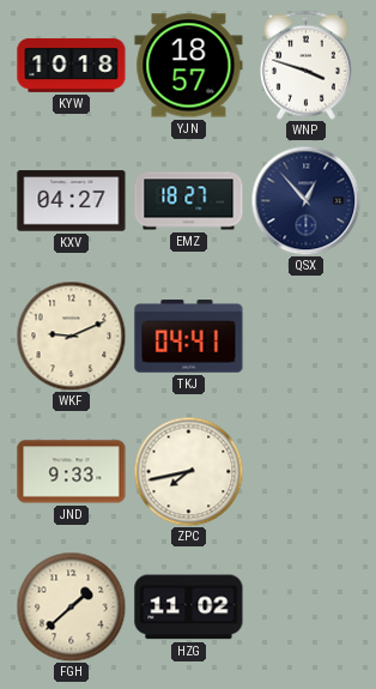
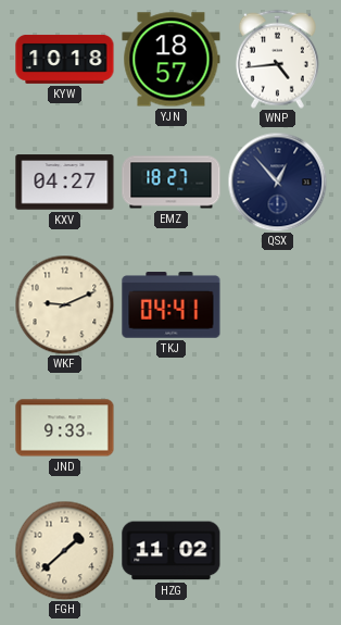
WNP: 3:48 -> 4:44
ZPC: 7:43 -> none
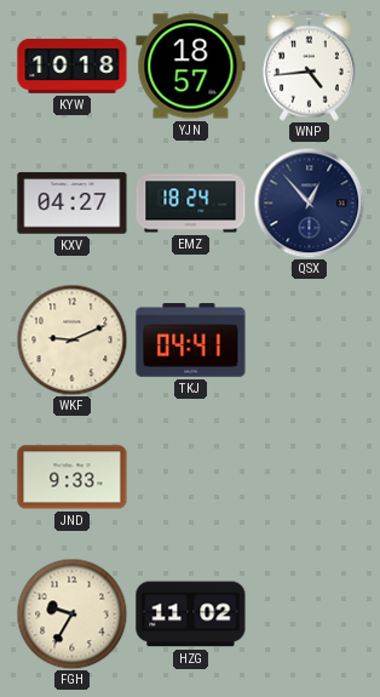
EMZ: 18:27 -> 18:24
FGH: 1:38 -> 9:35
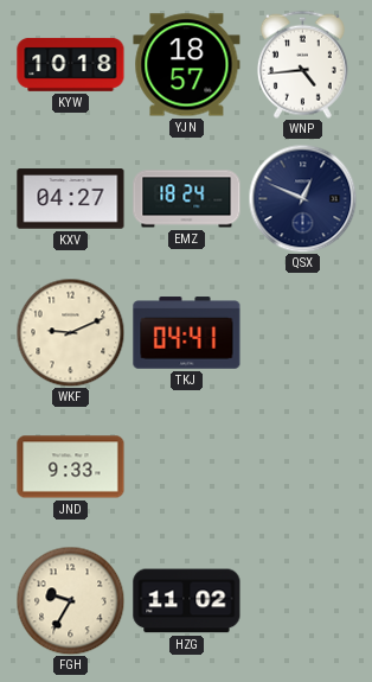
QSX: 12:53 -> 12:49
